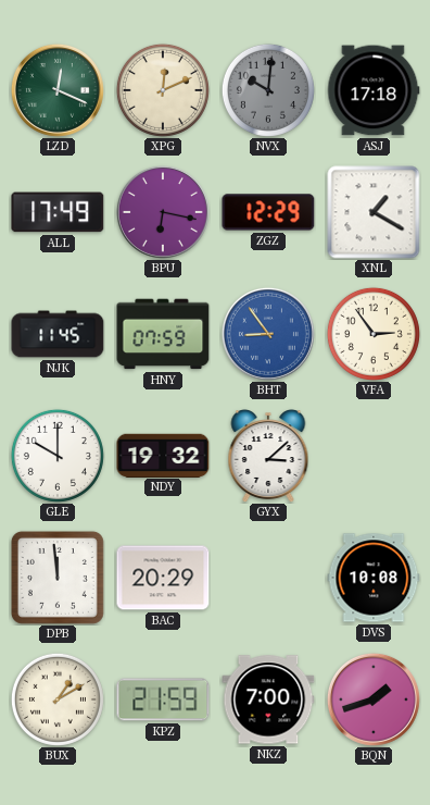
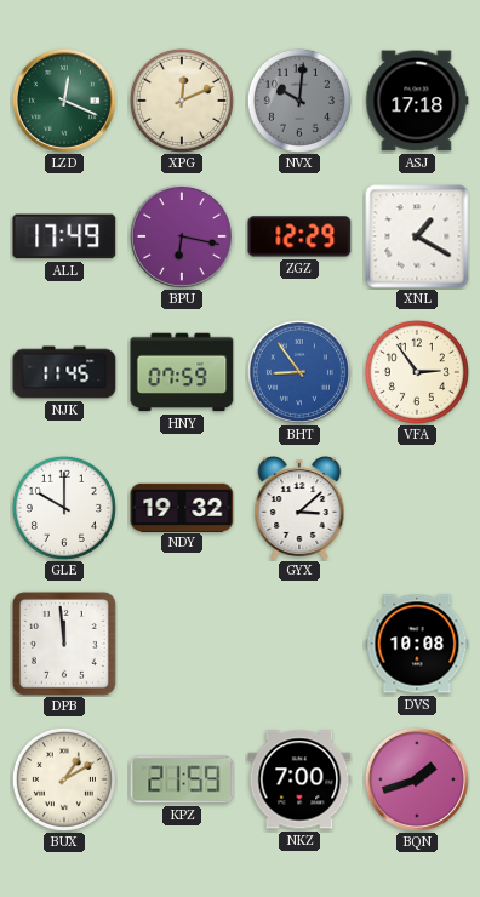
BAC: 20:29 -> none
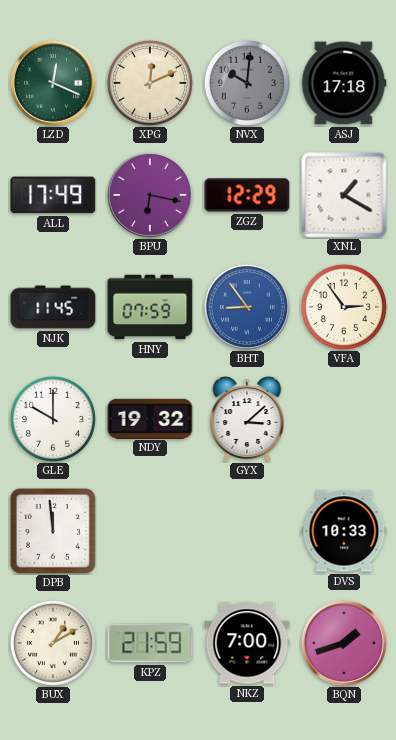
DVS: 10:08 -> 10:33
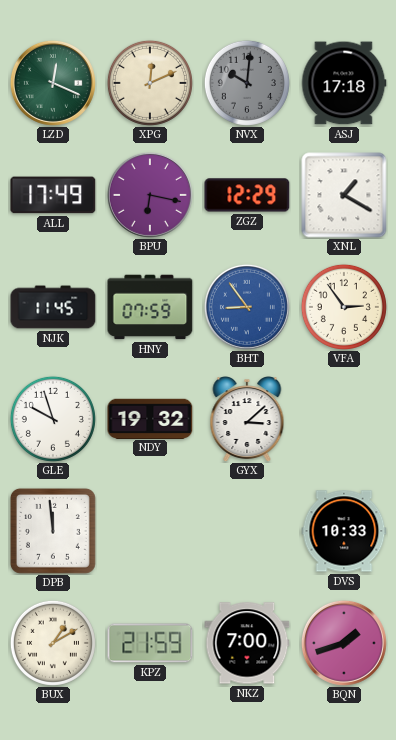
GLE: 10:00 -> 9:57
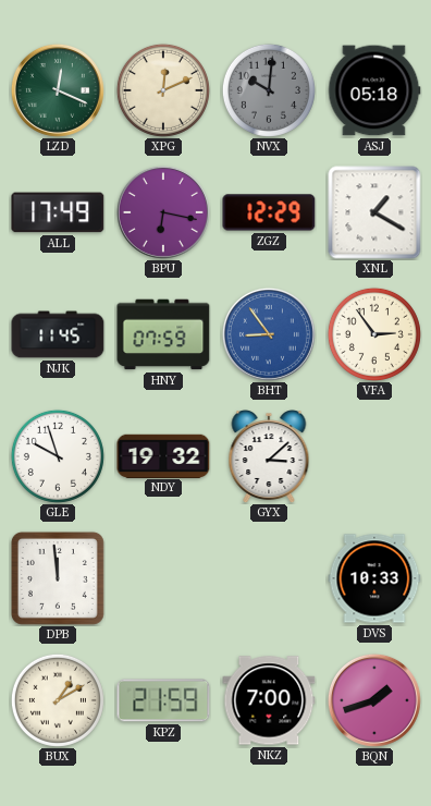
ASJ: 17:18 -> 05:18
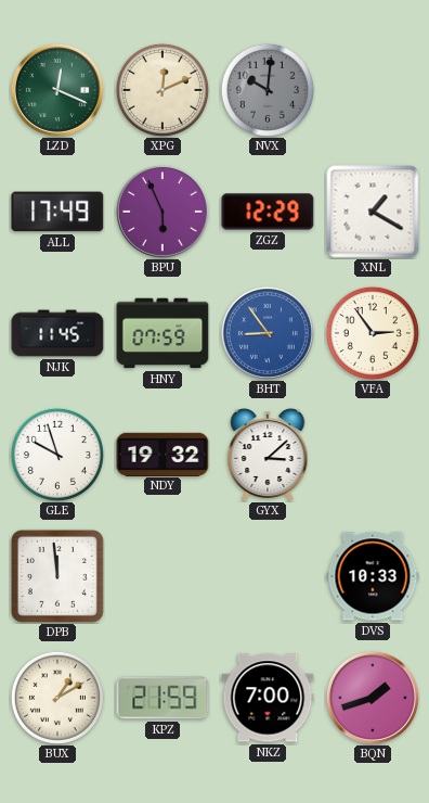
ASJ: 05:18 -> none
BPU: 6:17 -> 5:56
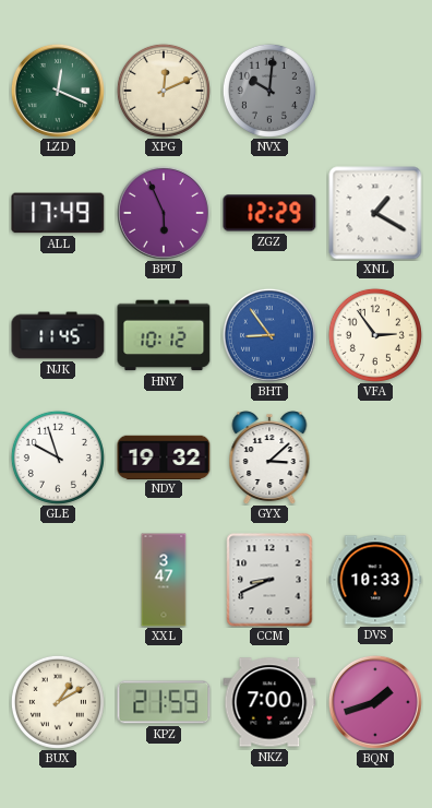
HNY: 07:59 -> 10:12
DPB: 11:59 -> none
XXL: none -> 3:47
CCM: none -> 8:41
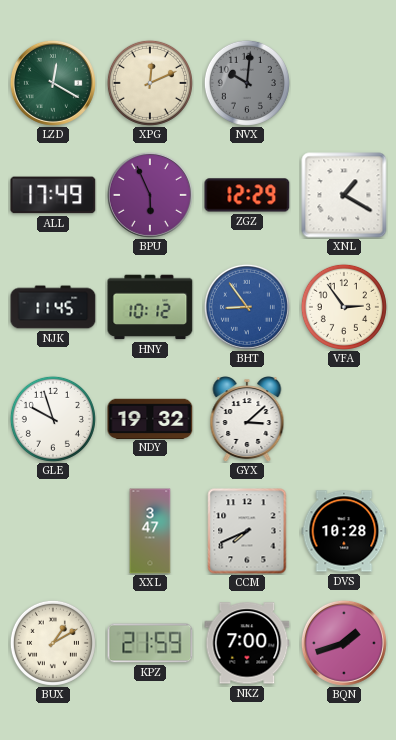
LZD: 12:19 -> 12:20
CCM: 8:41 -> 7:41
DVS: 10:33 -> 10:28
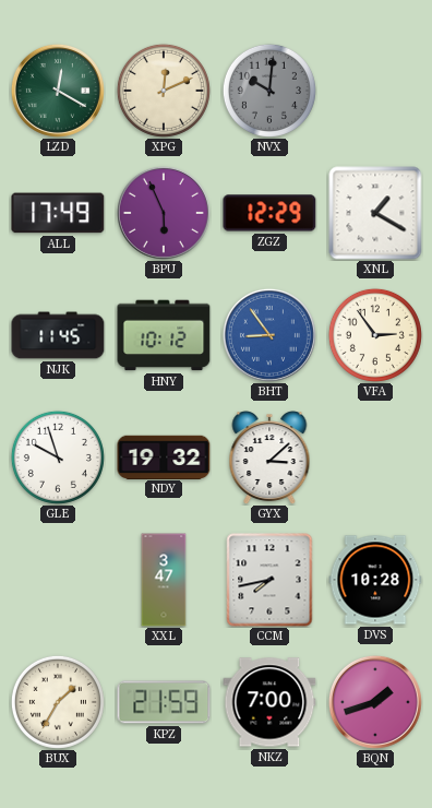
CCM: 7:41 -> 7:43
BUX: 1:10 -> 1:35
